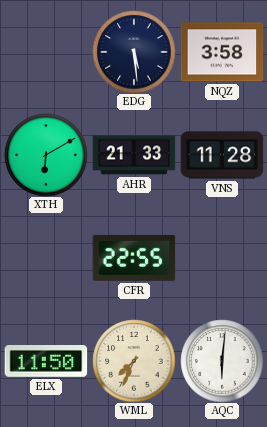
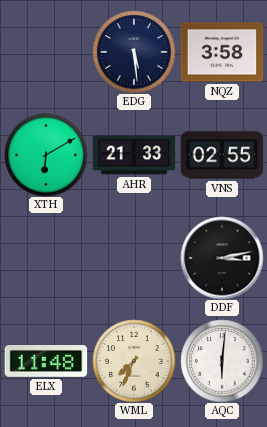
VNS: 11:28 -> 02:55
CFR: 22:55 -> none
DDF: none -> 3:13
ELX: 11:50 -> 11:48
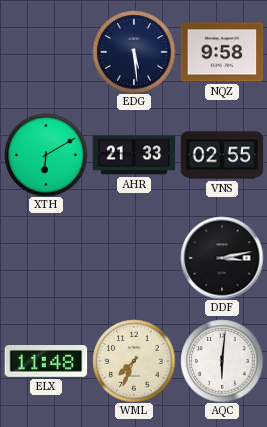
NQZ: 3:58 -> 9:58
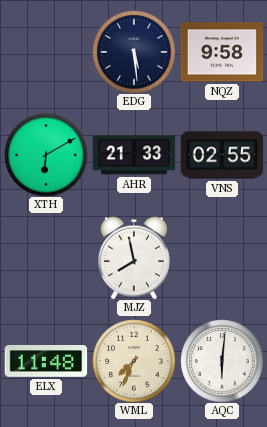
MJZ: none -> 7:58
DDF: 3:13 -> none
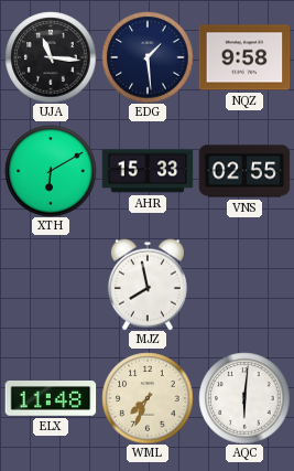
UJA: none -> 11:16
EDG: 5:29 -> 1:29
AHR: 21:33 -> 15:33
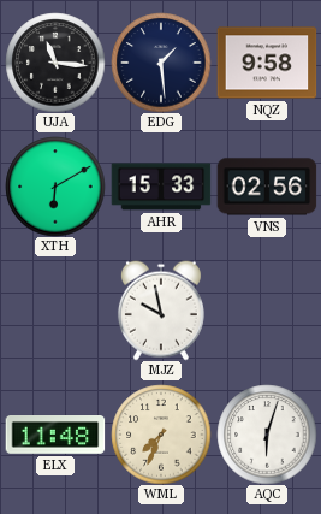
VNS: 02:55 -> 02:56
MJZ: 7:58 -> 9:58
AQC: 6:01 -> 6:03
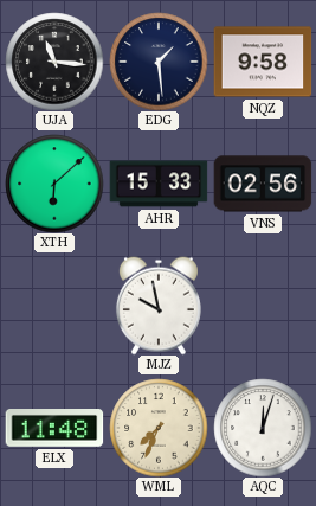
XTH: 6:10 -> 6:08
AQC: 6:03 -> 12:03
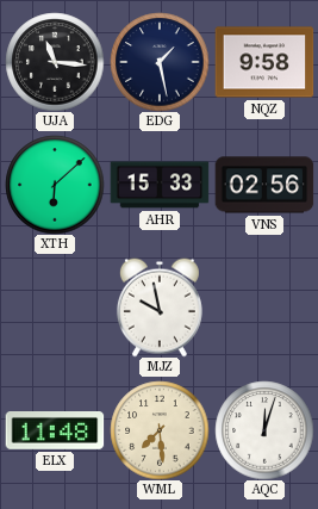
EDG: 1:29 -> 1:28
WML: 7:34 -> 7:29
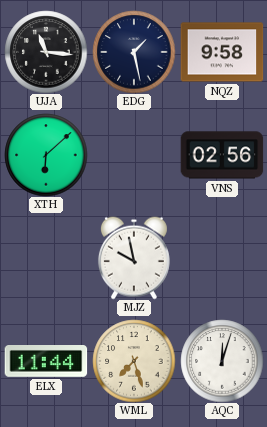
AHR: 15:33 -> none
ELX: 11:48 -> 11:44
WML: 7:29 -> 7:27
